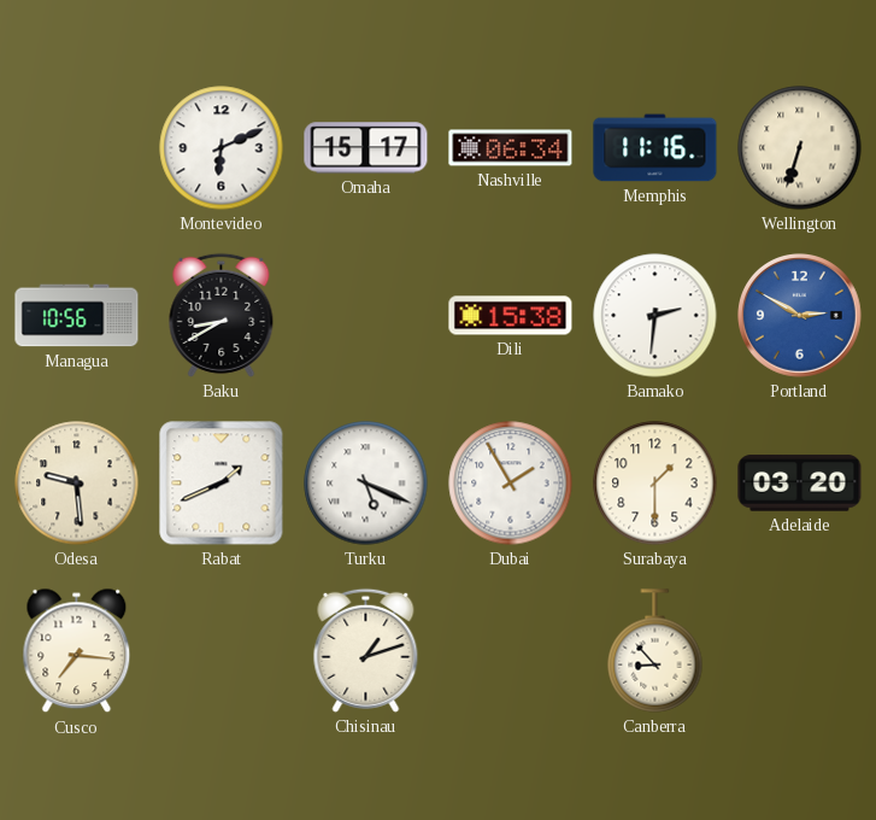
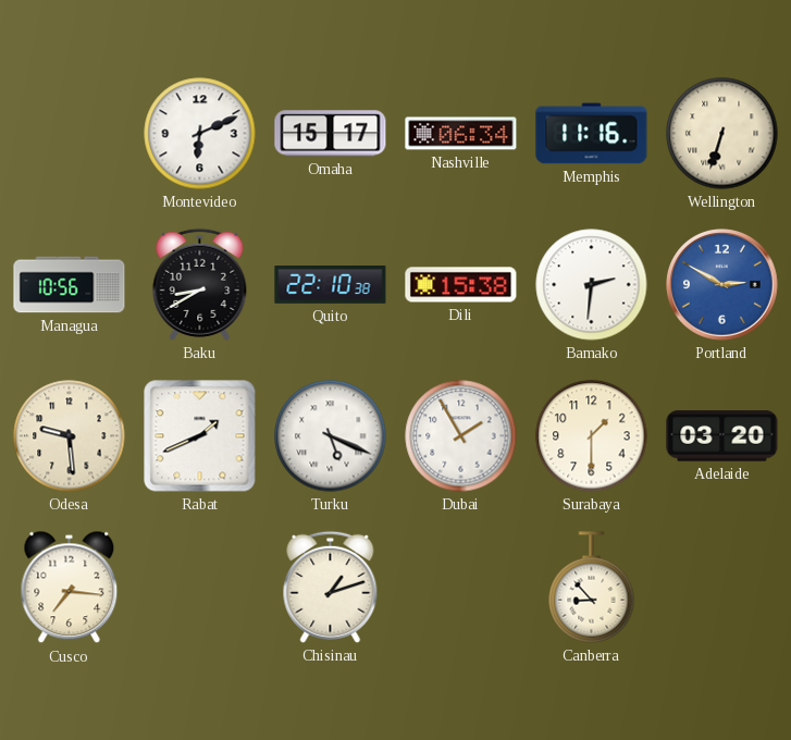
Quito: none -> 22:10
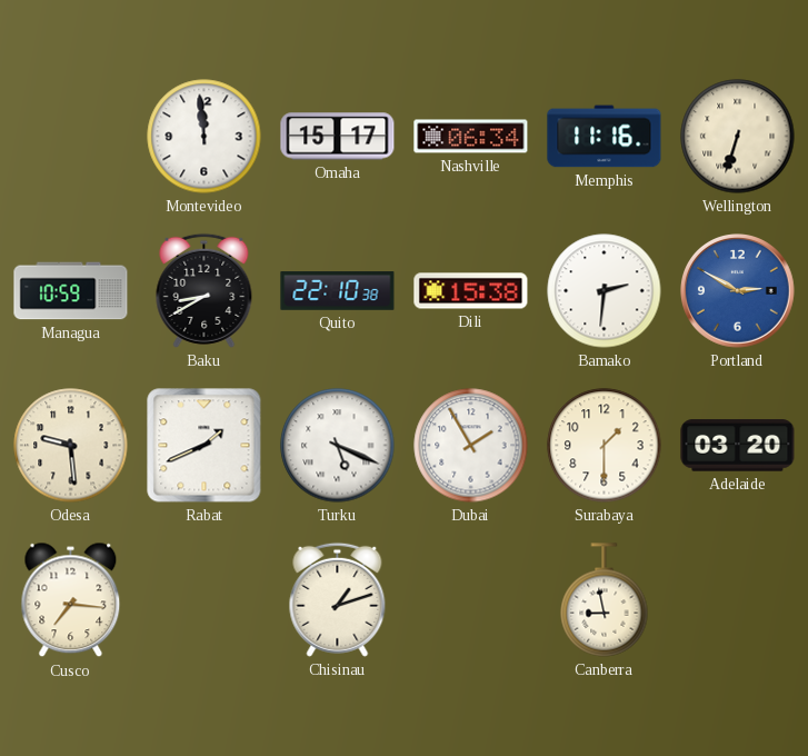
Montevideo: 6:11 -> 11:59
Managua: 10:56 -> 10:59
Canberra: 8:53 -> 8:58
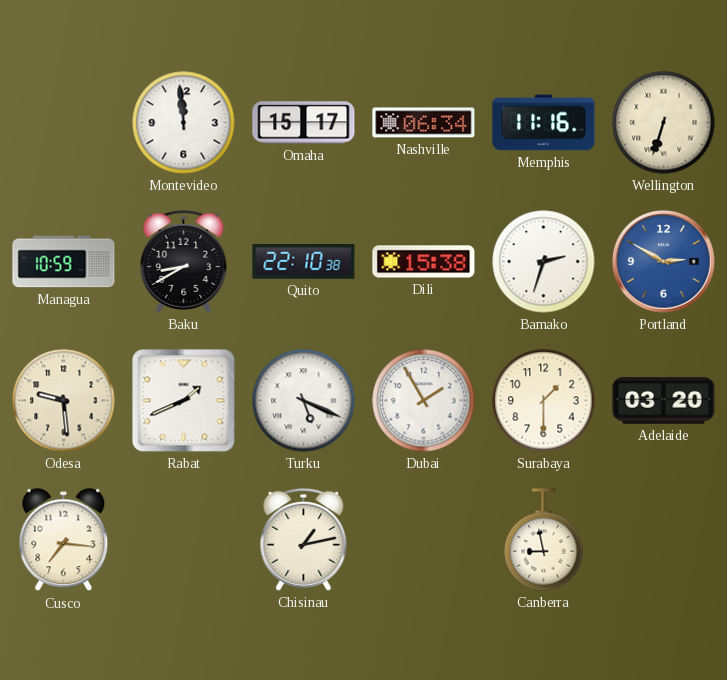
Bamako: 2:31 -> 2:33
Chisinau: 1:12 -> 1:13
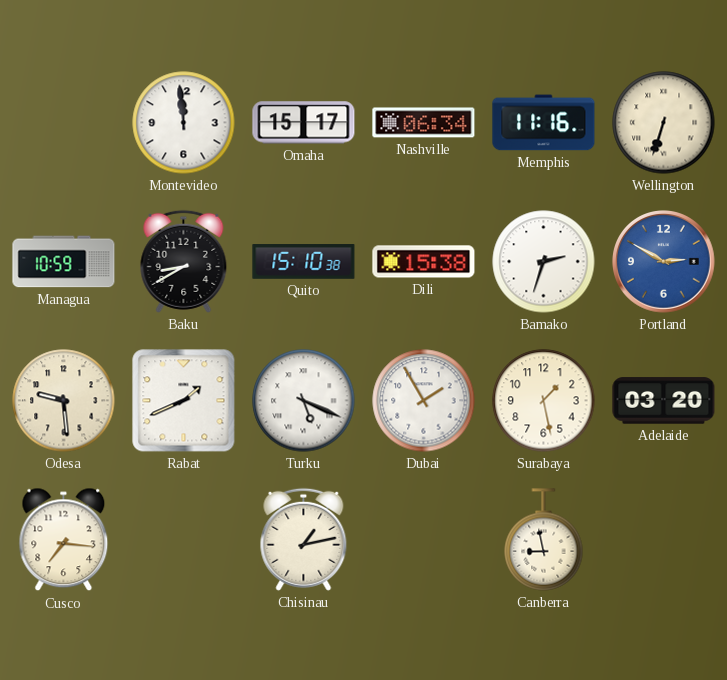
Quito: 22:10 -> 15:10
Surabaya: 1:30 -> 1:28
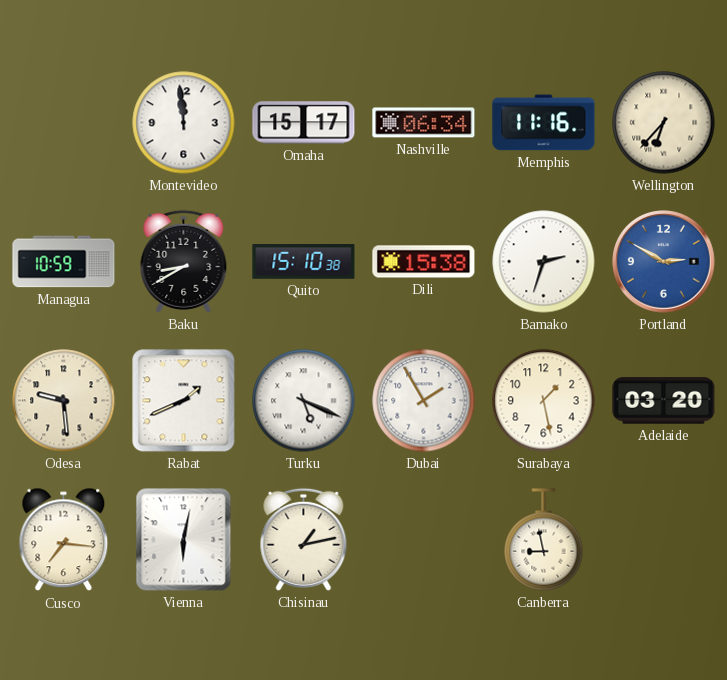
Wellington: 6:33 -> 6:37
Vienna: none -> 6:02
